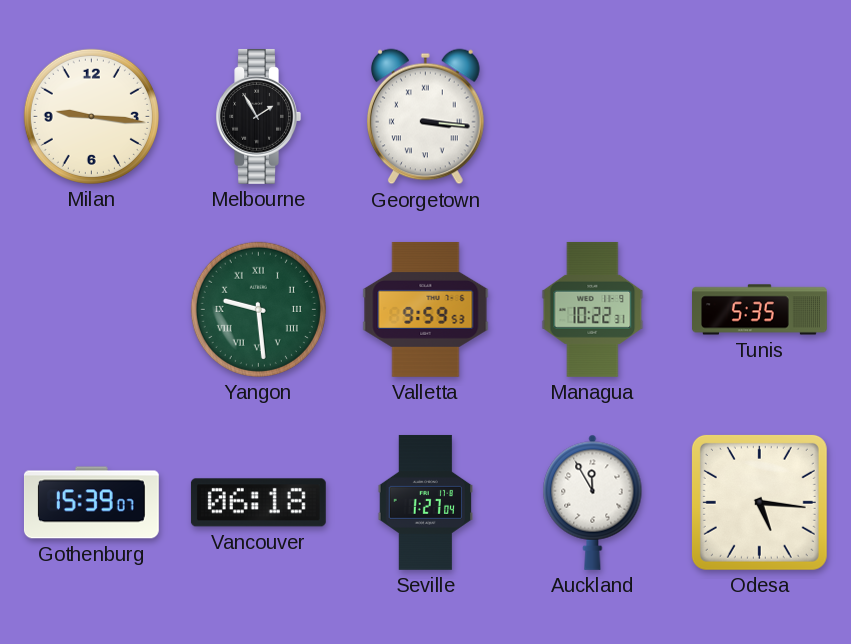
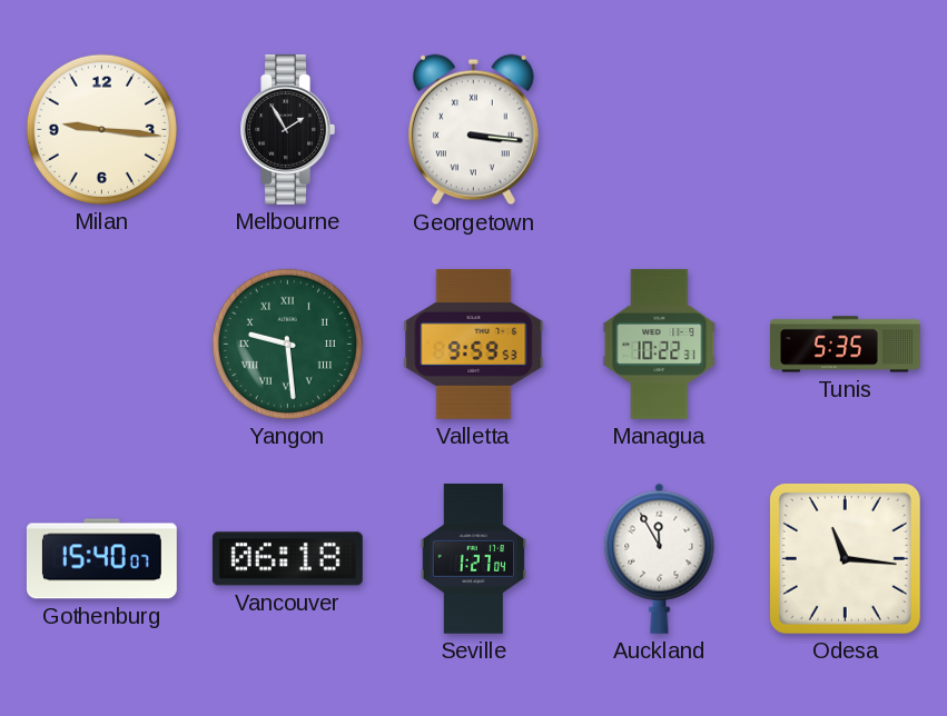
Gothenburg: 15:39 -> 15:40
Odesa: 5:16 -> 11:16
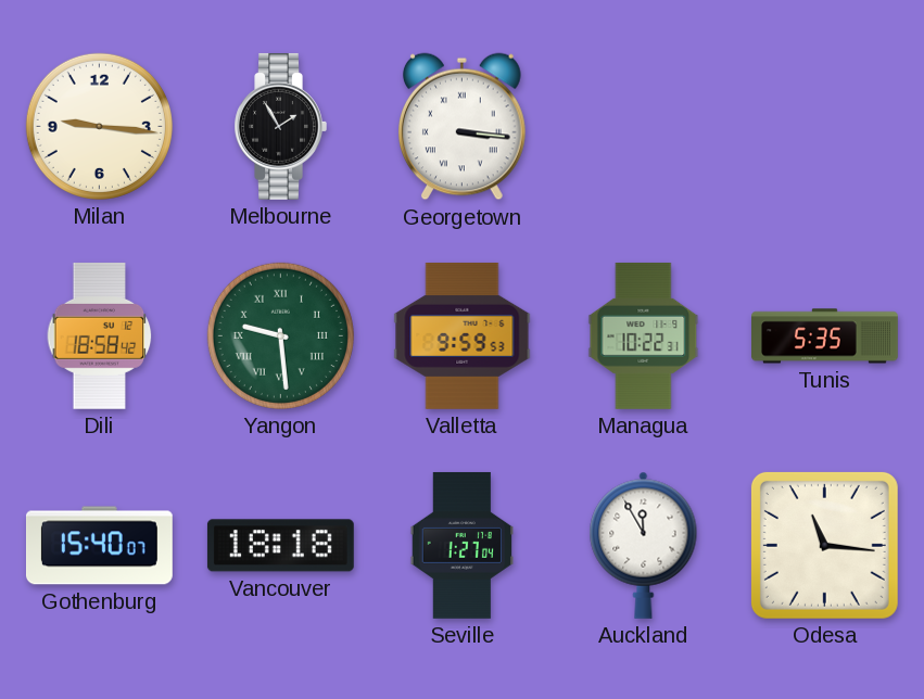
Dili: none -> 18:58
Vancouver: 06:18 -> 18:18
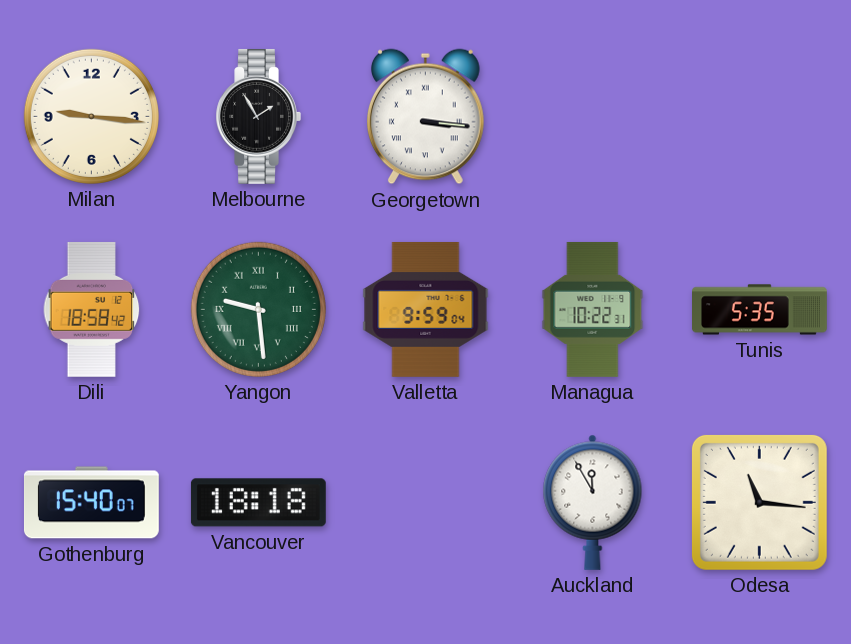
Valletta: 9:59:53 -> 9:59:04
Seville: 1:27 -> none
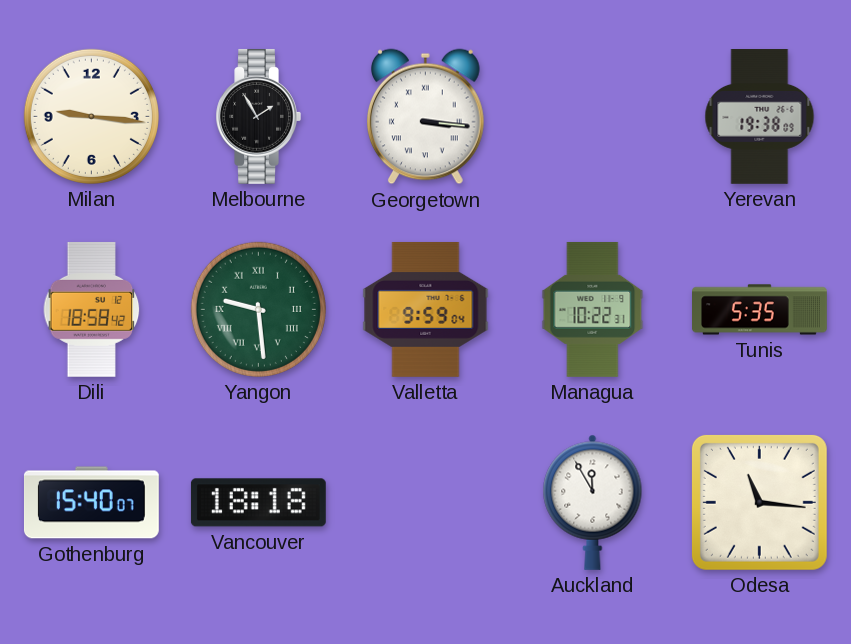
Yerevan: none -> 19:38
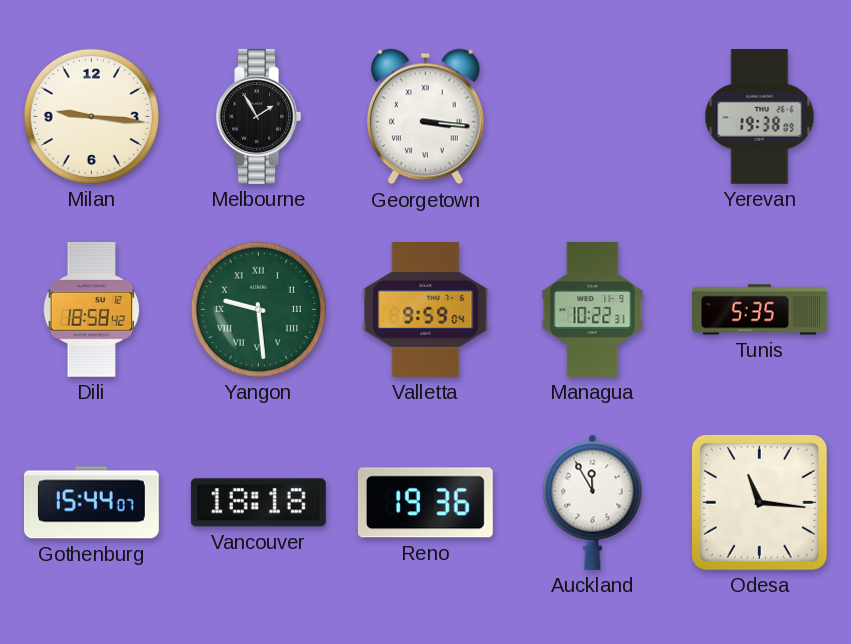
Gothenburg: 15:40 -> 15:44
Reno: none -> 19:36
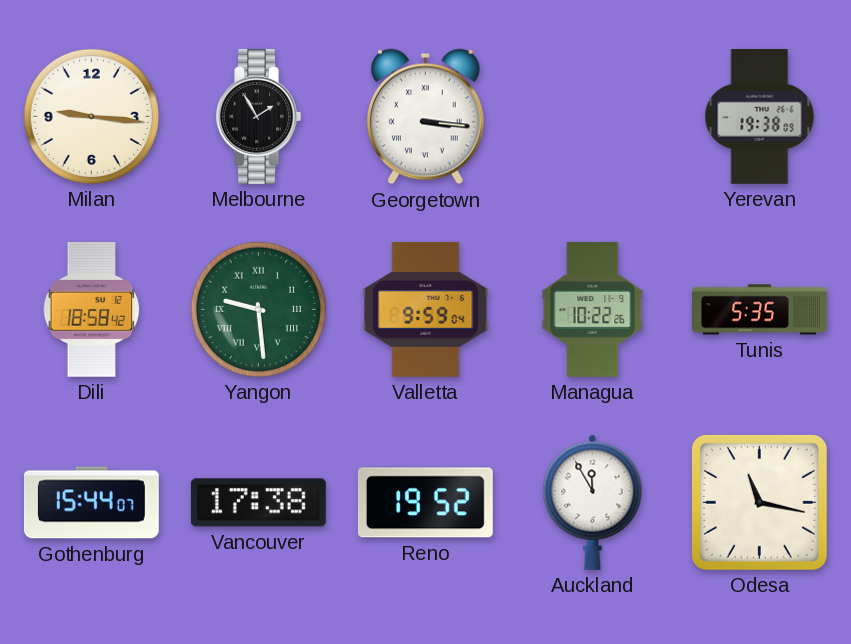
Managua: 10:22:31 -> 10:22:26
Vancouver: 18:18 -> 17:38
Reno: 19:36 -> 19:52
Odesa: 11:16 -> 11:17
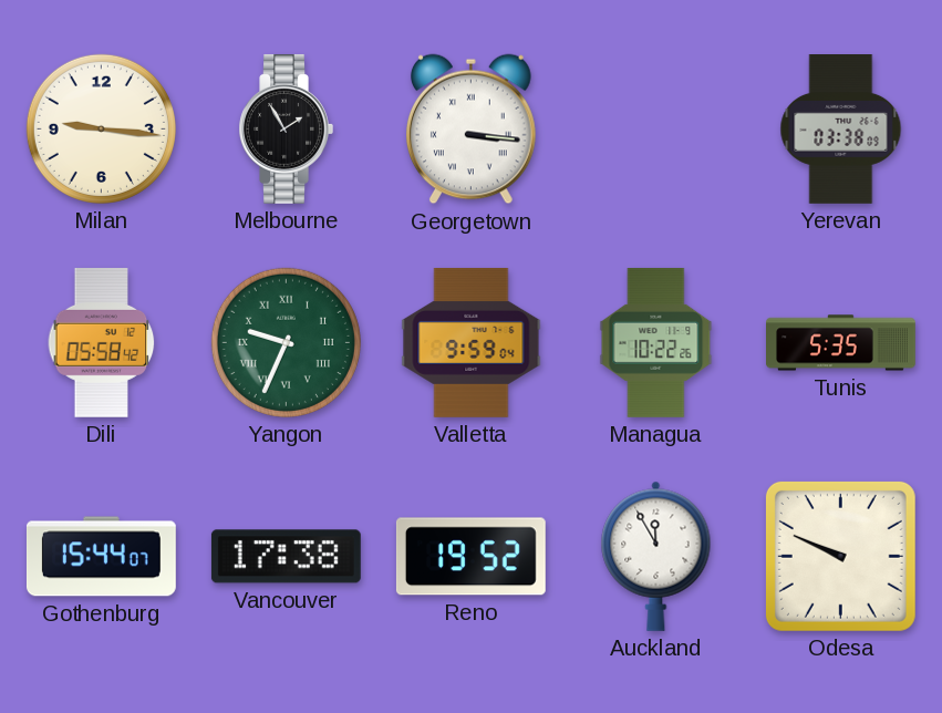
Yerevan: 19:38 -> 03:38
Dili: 18:58 -> 05:58
Yangon: 9:29 -> 9:34
Odesa: 11:17 -> 9:49
